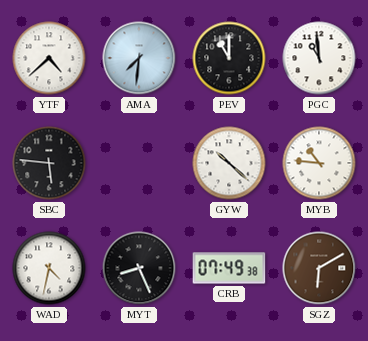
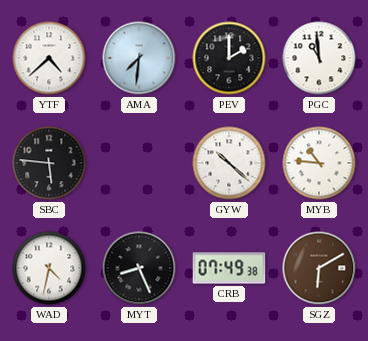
PEV: 11:00 -> 2:00
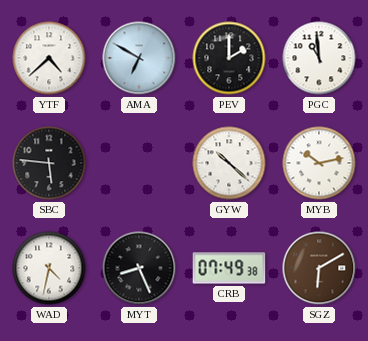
AMA: 7:31 -> 6:50
MYB: 10:46 -> 10:13
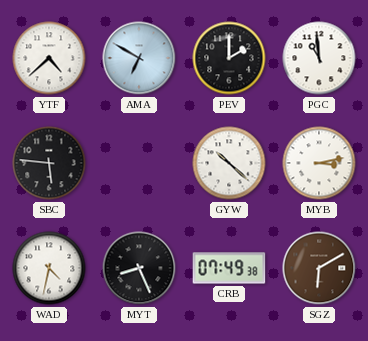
MYB: 10:13 -> 3:13
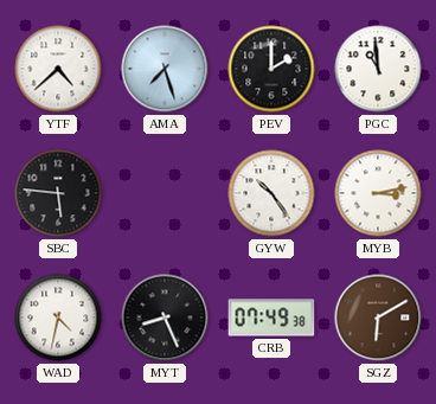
AMA: 6:50 -> 7:27
GYW: 10:22 -> 10:24
